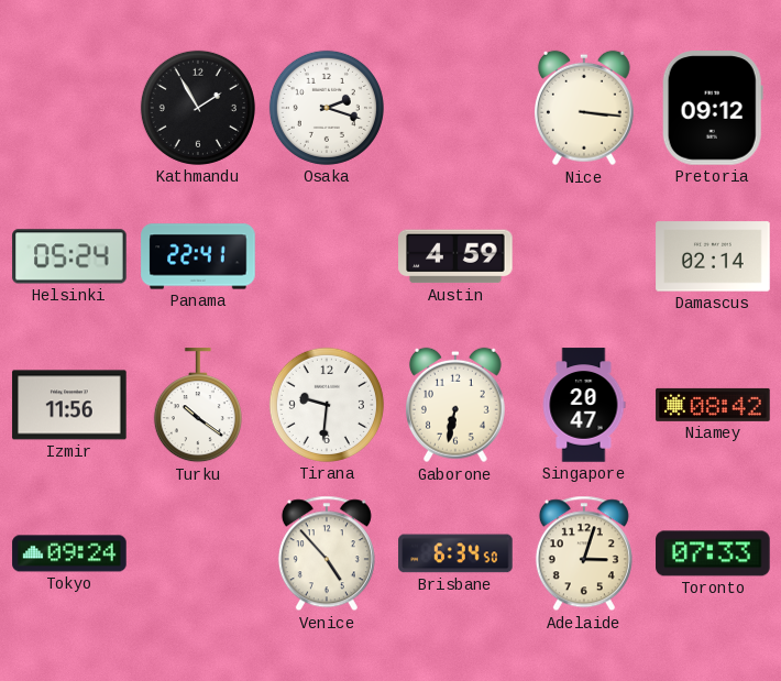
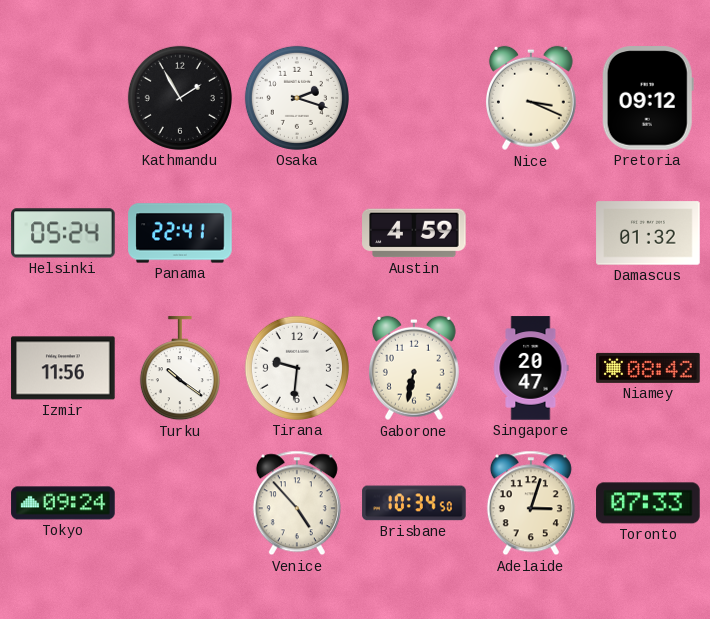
Nice: 3:16 -> 3:19
Damascus: 02:14 -> 01:32
Brisbane: 6:34 -> 10:34
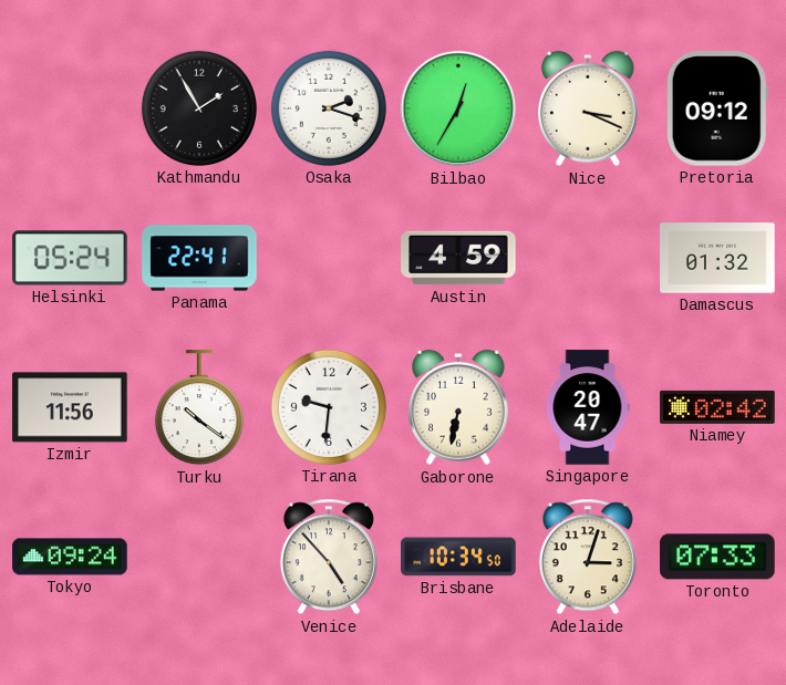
Bilbao: none -> 12:35
Niamey: 08:42 -> 02:42
